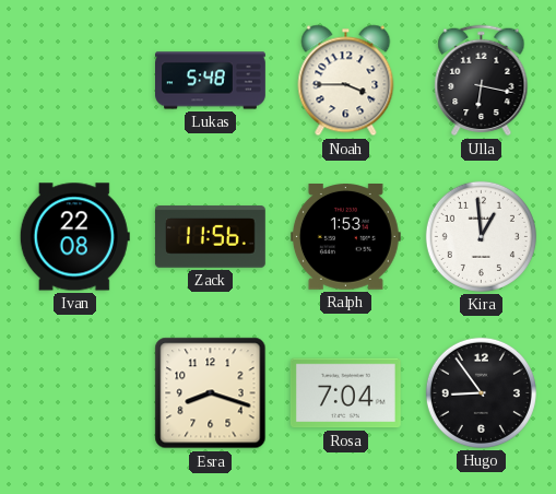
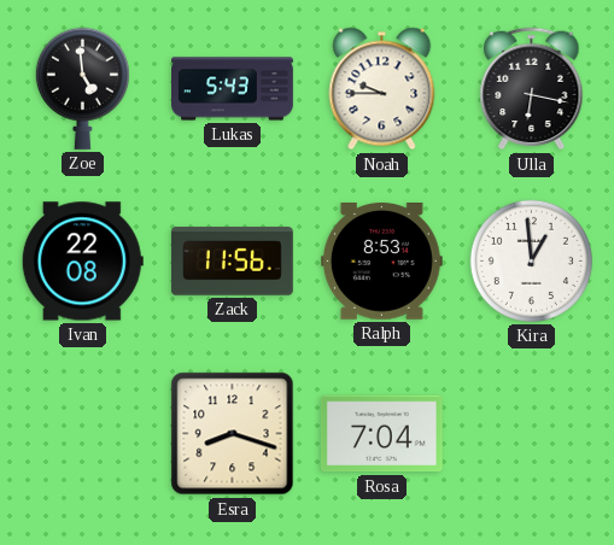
Zoe: none -> 4:59
Lukas: 5:48 -> 5:43
Noah: 3:45 -> 9:45
Ralph: 1:53 -> 8:53
Hugo: 8:54 -> none
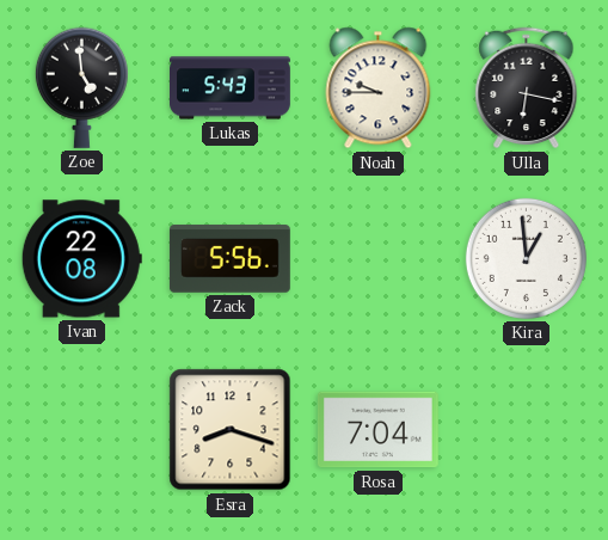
Zack: 11:56 -> 5:56
Ralph: 8:53 -> none
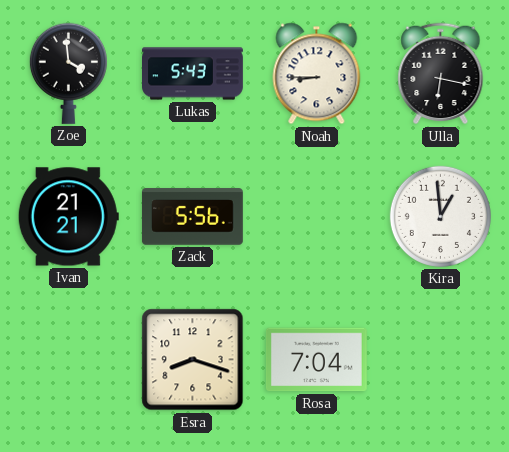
Zoe: 4:59 -> 3:59
Noah: 9:45 -> 8:45
Ivan: 22:08 -> 21:21
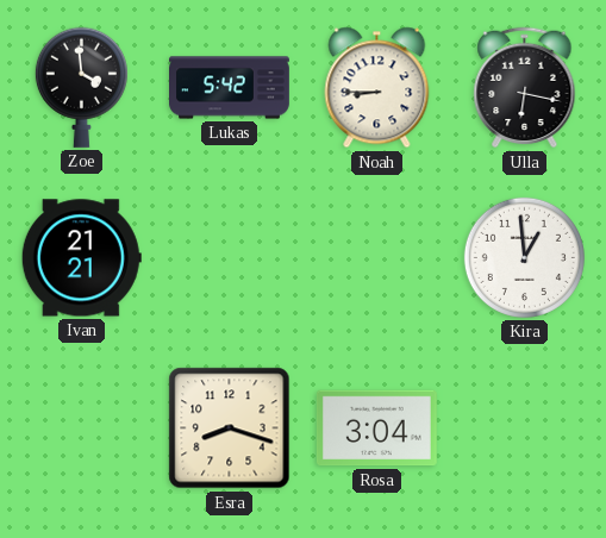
Lukas: 5:43 -> 5:42
Zack: 5:56 -> none
Rosa: 7:04 -> 3:04
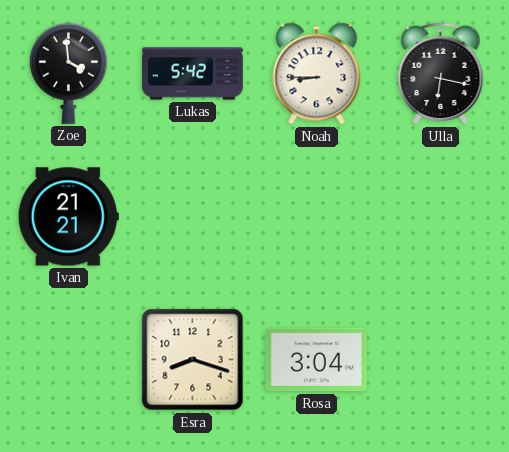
Kira: 12:59 -> none
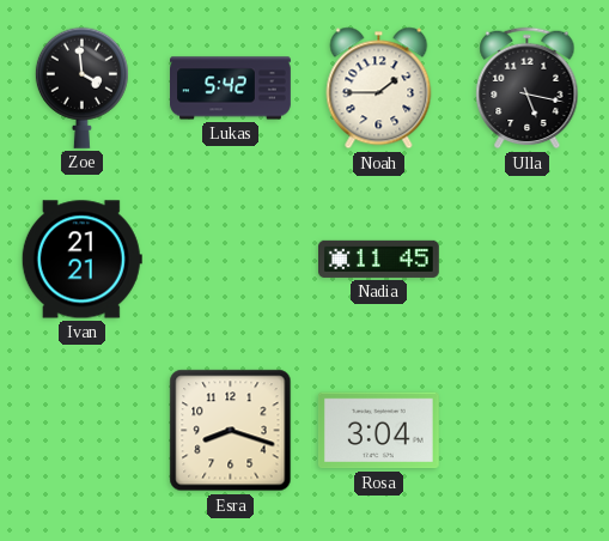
Noah: 8:45 -> 1:45
Ulla: 6:17 -> 5:17
Nadia: none -> 11:45
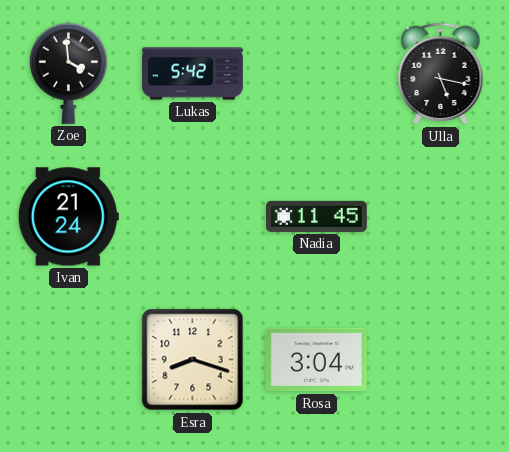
Noah: 1:45 -> none
Ivan: 21:21 -> 21:24
